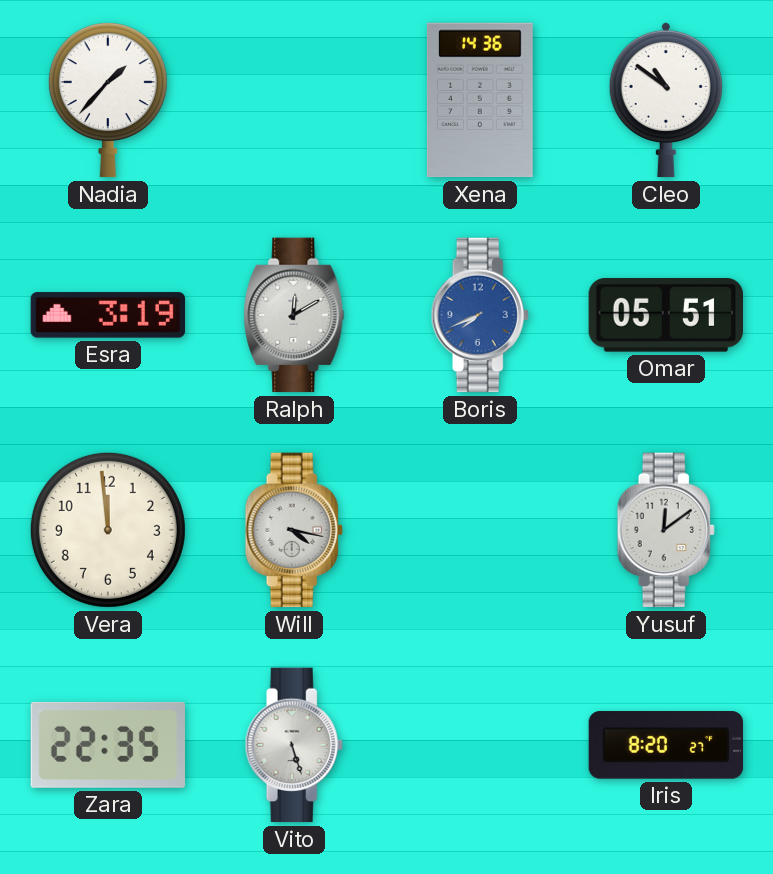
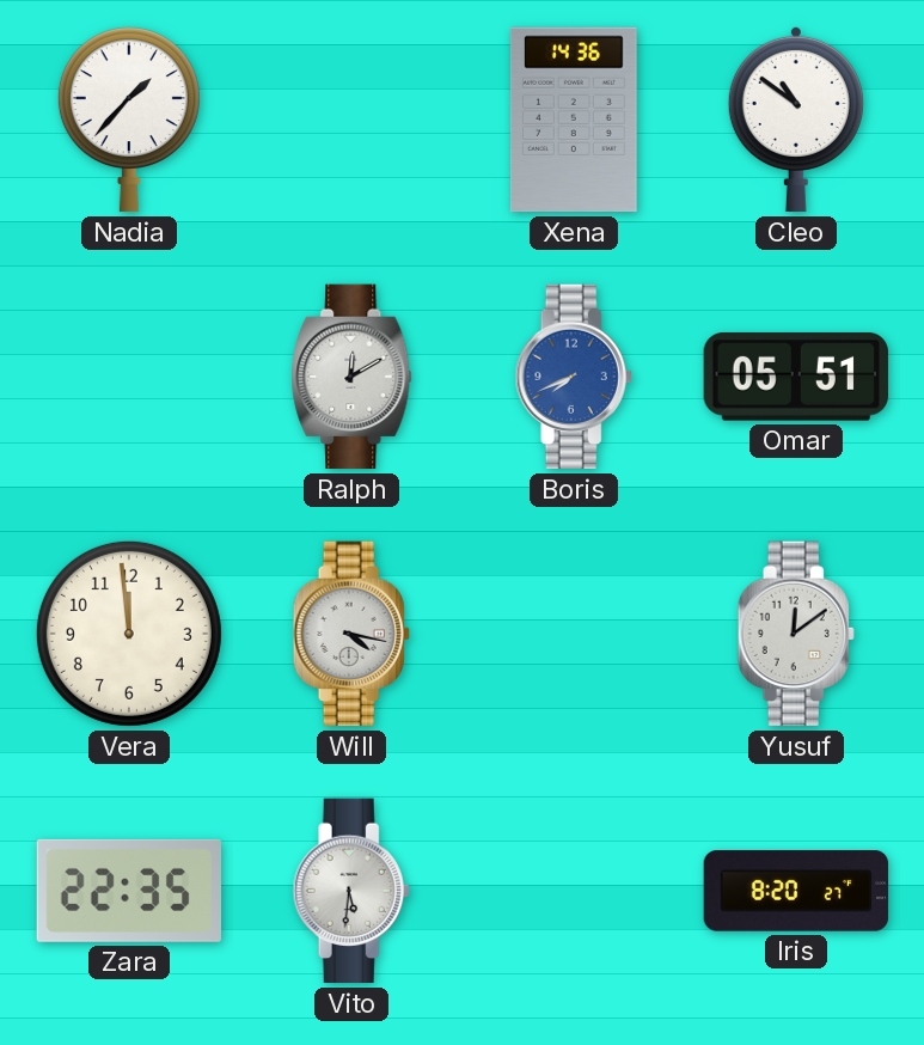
Esra: 3:19 -> none
Vito: 5:27 -> 5:31
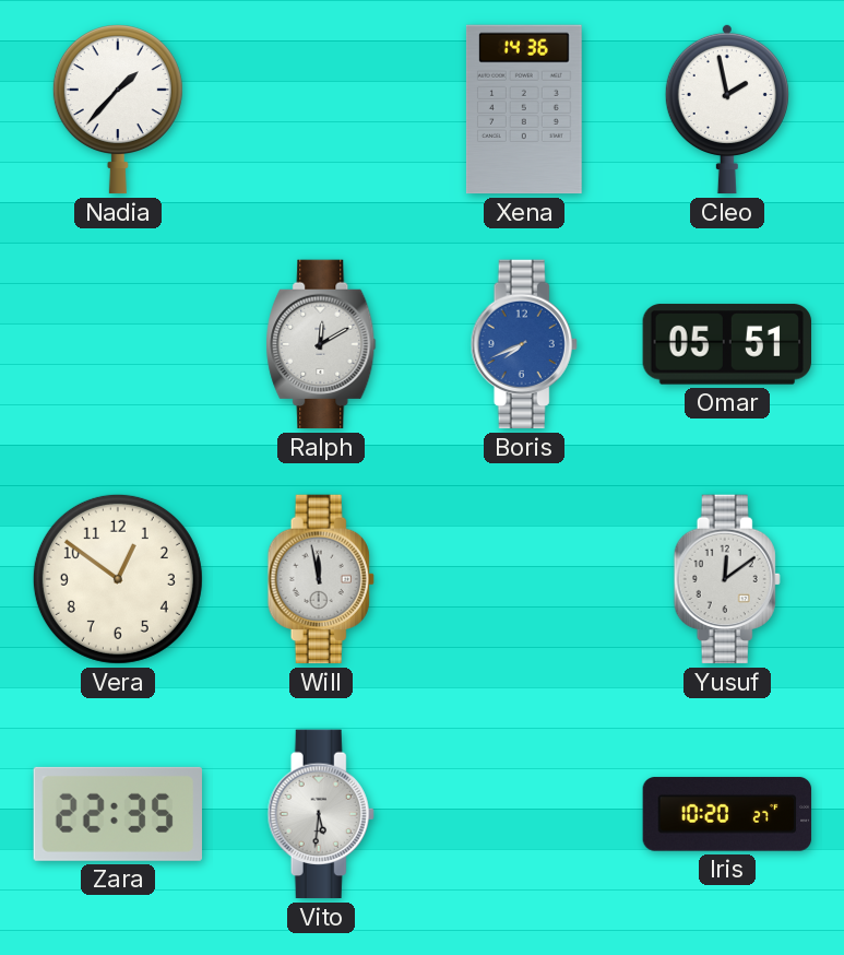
Cleo: 10:51 -> 1:58
Vera: 11:59 -> 12:51
Will: 4:17 -> 11:58
Iris: 8:20 -> 10:20
